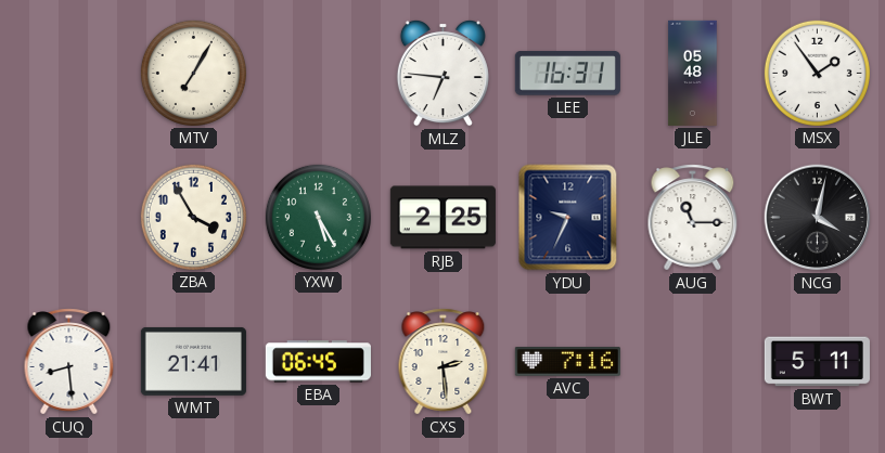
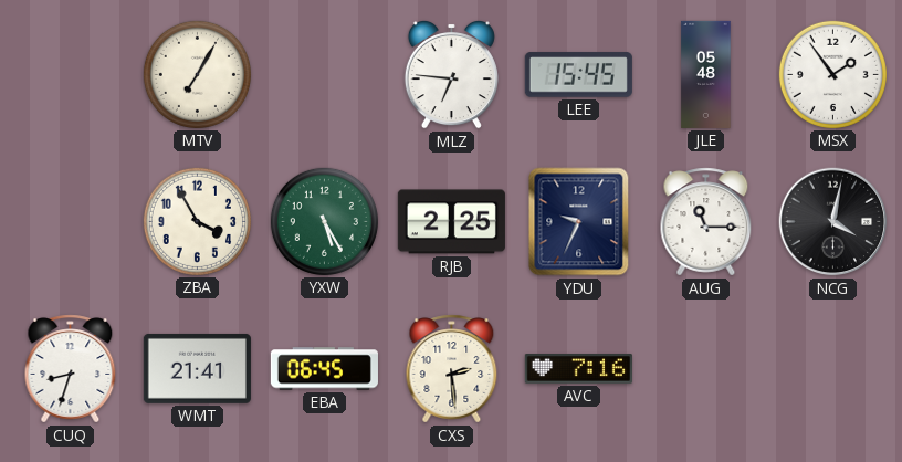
LEE: 16:31 -> 15:45
CUQ: 8:29 -> 8:33
BWT: 5:11 -> none
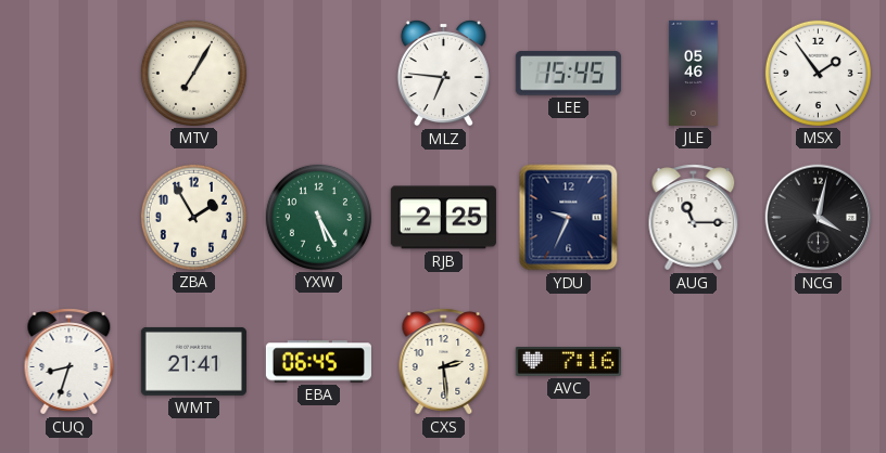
JLE: 05:48 -> 05:46
ZBA: 3:55 -> 1:55
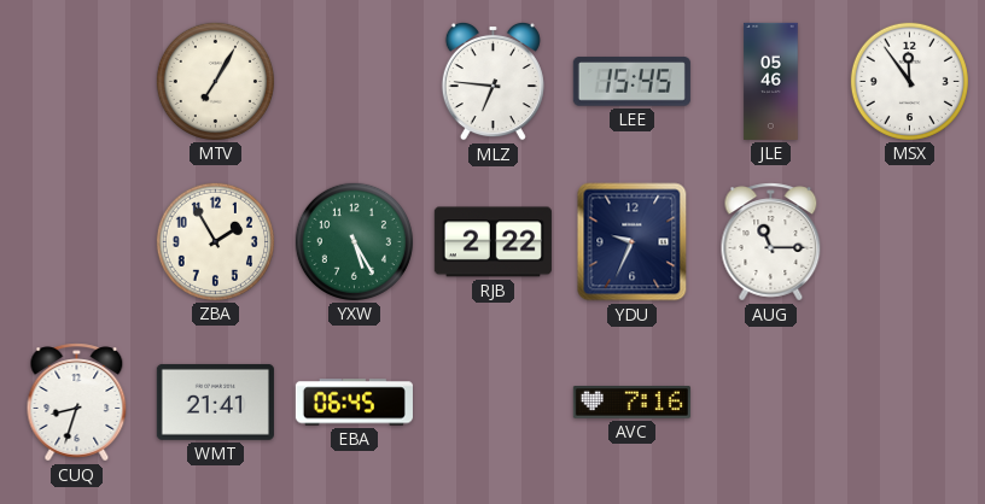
MSX: 1:54 -> 11:54
RJB: 2:25 -> 2:22
NCG: 4:02 -> none
CXS: 2:29 -> none
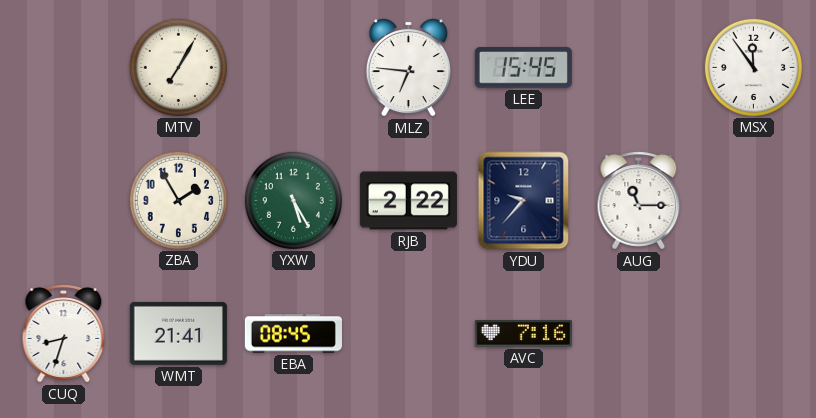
JLE: 05:46 -> none
YDU: 9:34 -> 9:37
EBA: 06:45 -> 08:45
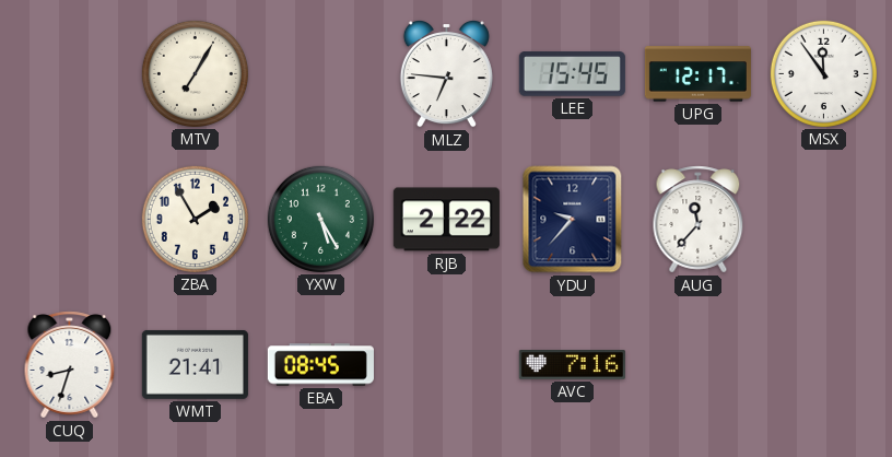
UPG: none -> 12:17
AUG: 11:15 -> 11:37
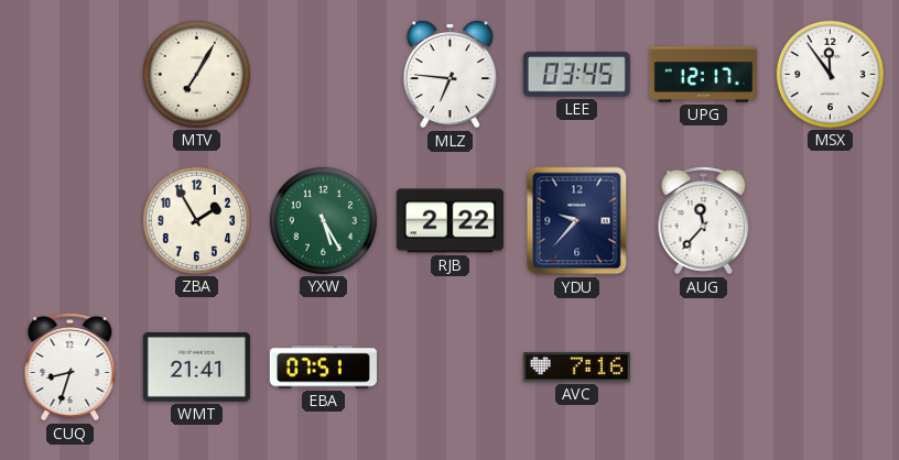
LEE: 15:45 -> 03:45
EBA: 08:45 -> 07:51
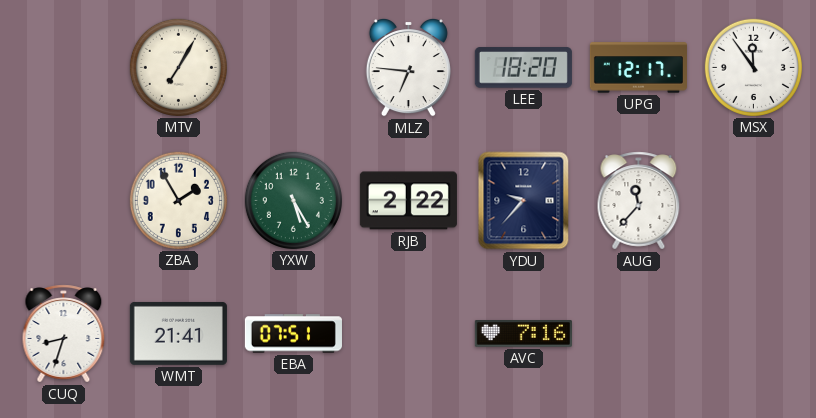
LEE: 03:45 -> 18:20
